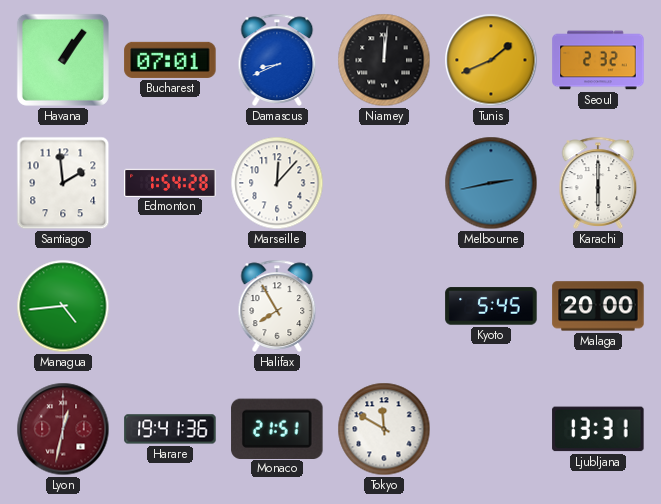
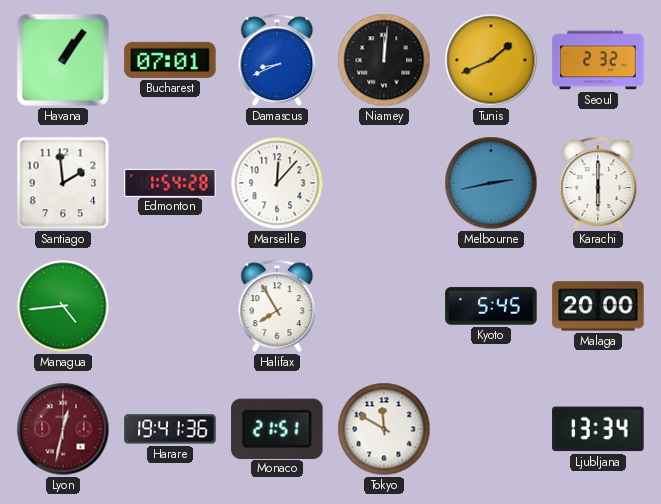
Ljubljana: 13:31 -> 13:34
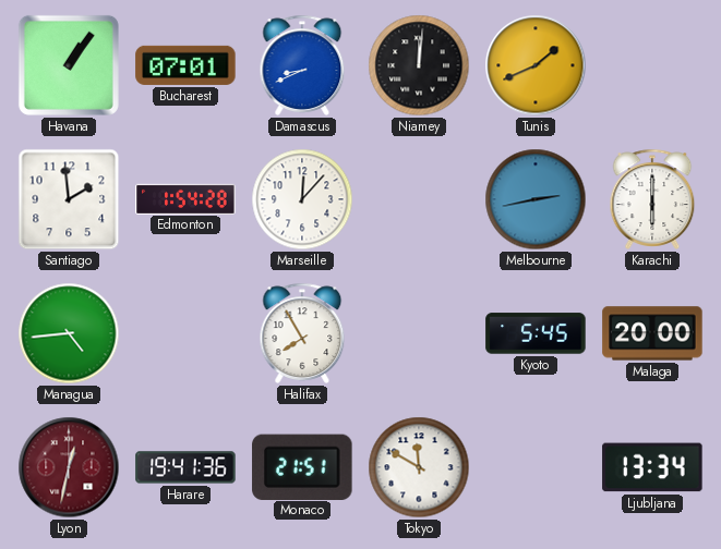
Seoul: 2:32 -> none
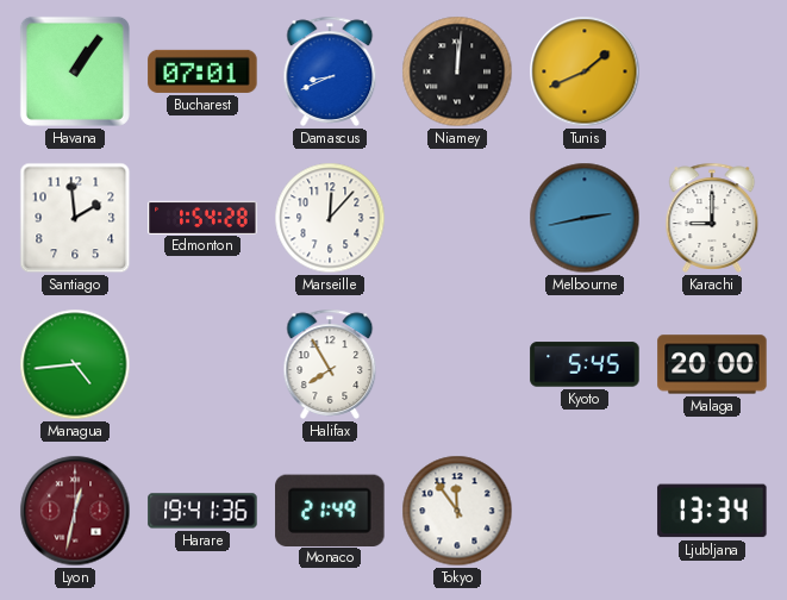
Karachi: 6:00 -> 9:00
Monaco: 21:51 -> 21:49
Tokyo: 11:50 -> 11:54
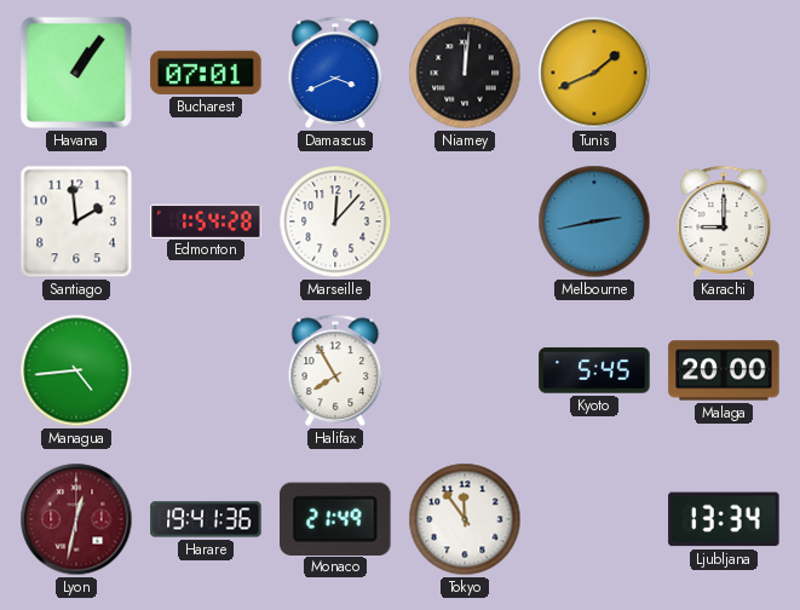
Damascus: 8:41 -> 3:41
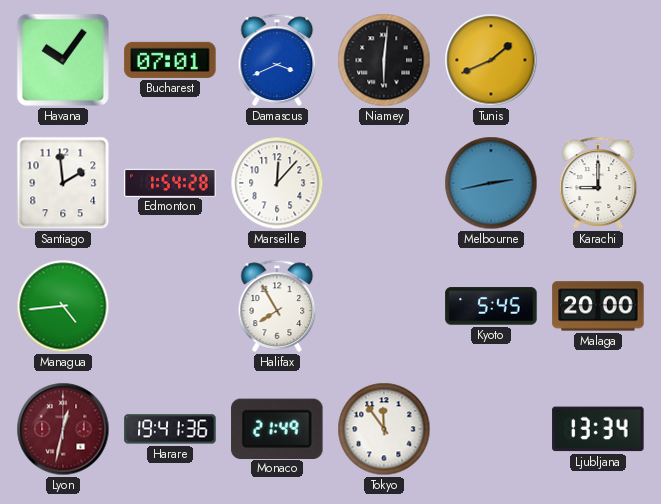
Havana: 1:06 -> 10:06
Niamey: 12:01 -> 6:01
